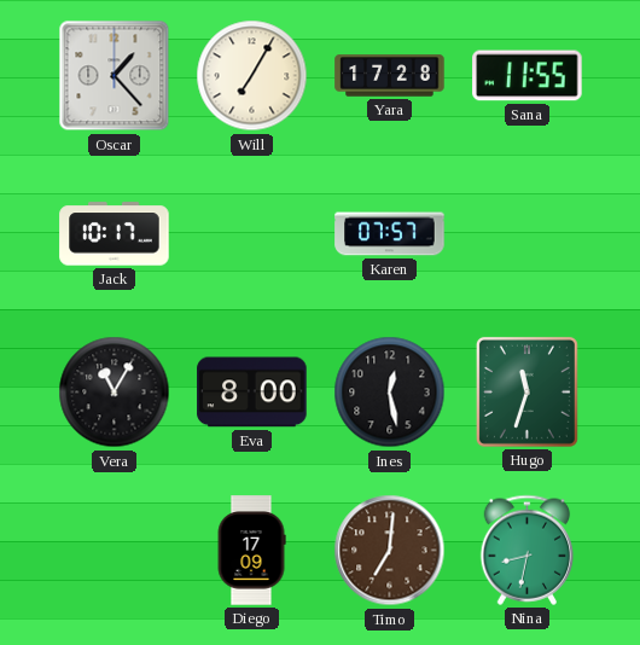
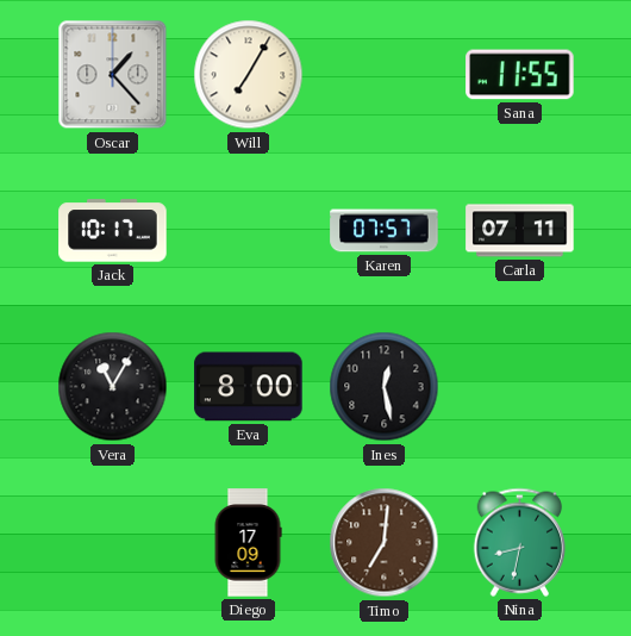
Yara: 17:28 -> none
Carla: none -> 07:11
Hugo: 11:33 -> none
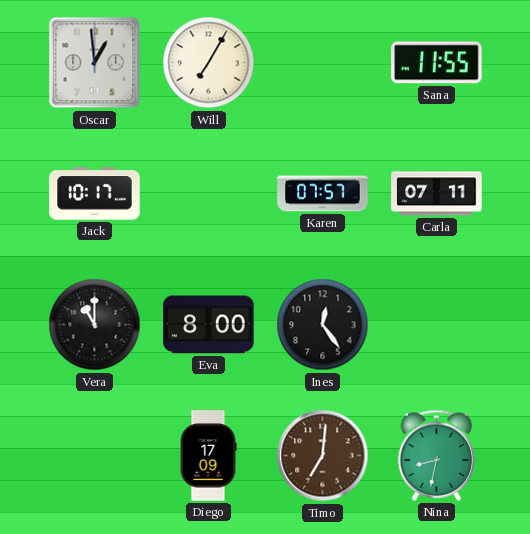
Oscar: 1:23 -> 12:59
Vera: 11:05 -> 11:00
Ines: 12:28 -> 12:24
